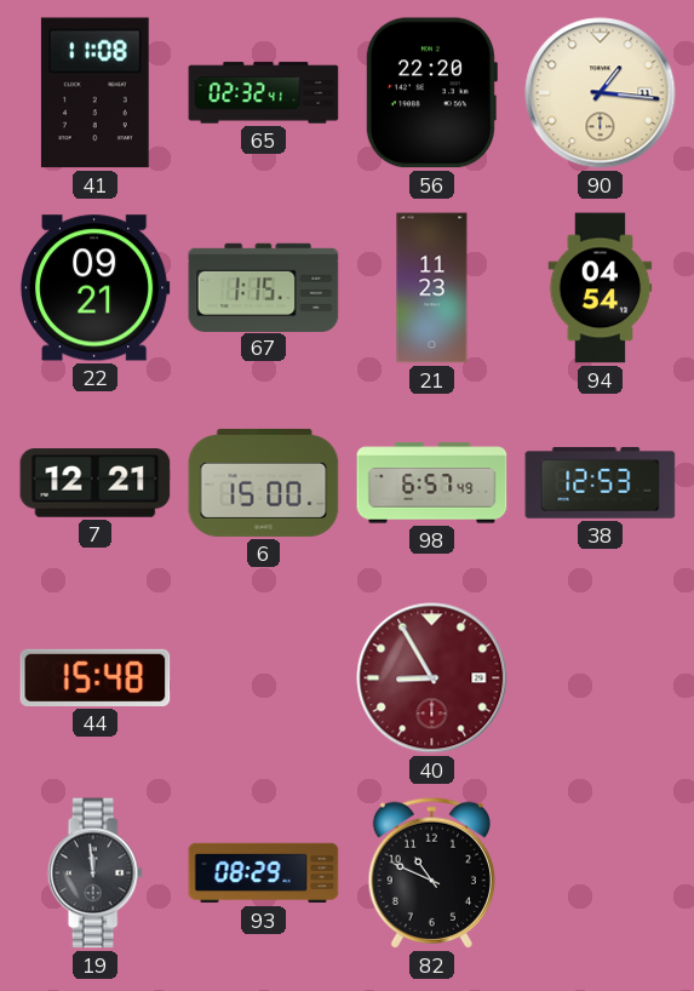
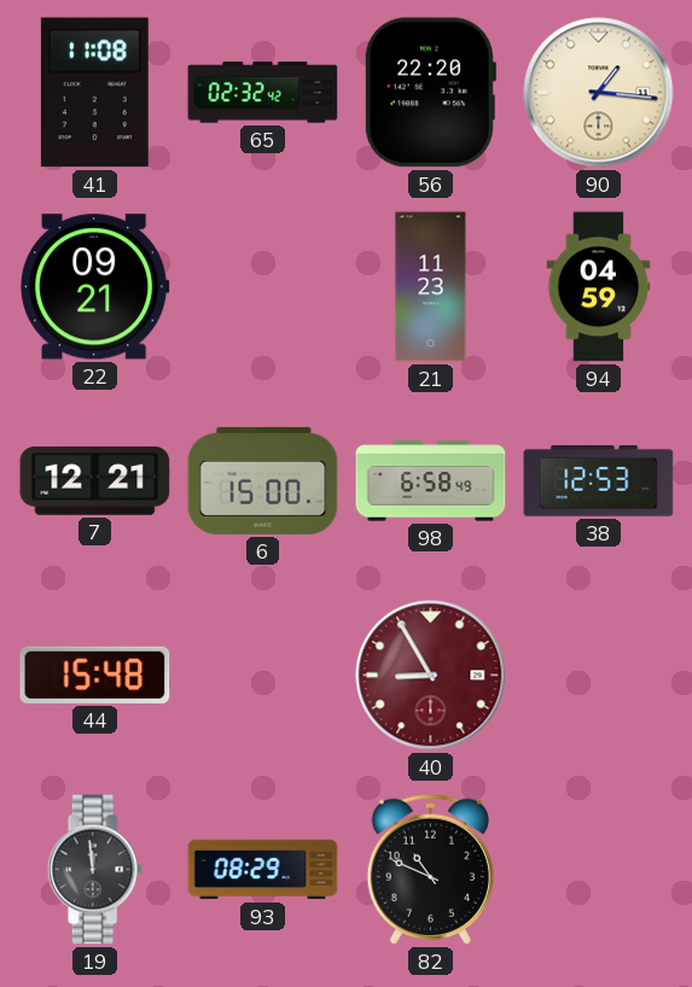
65: 02:32:41 -> 02:32:42
67: 1:15 -> none
94: 04:54 -> 04:59
98: 6:57 -> 6:58
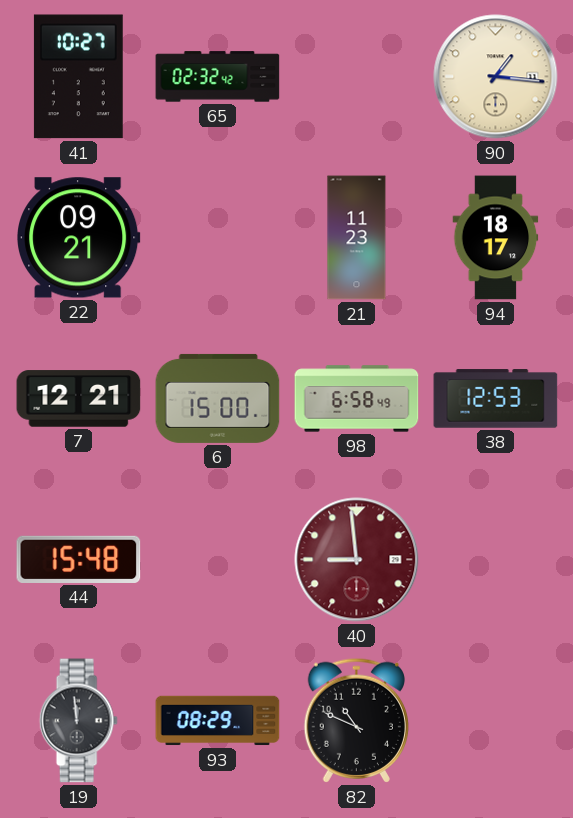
41: 11:08 -> 10:27
56: 22:20 -> none
94: 04:59 -> 18:17
40: 8:55 -> 8:59
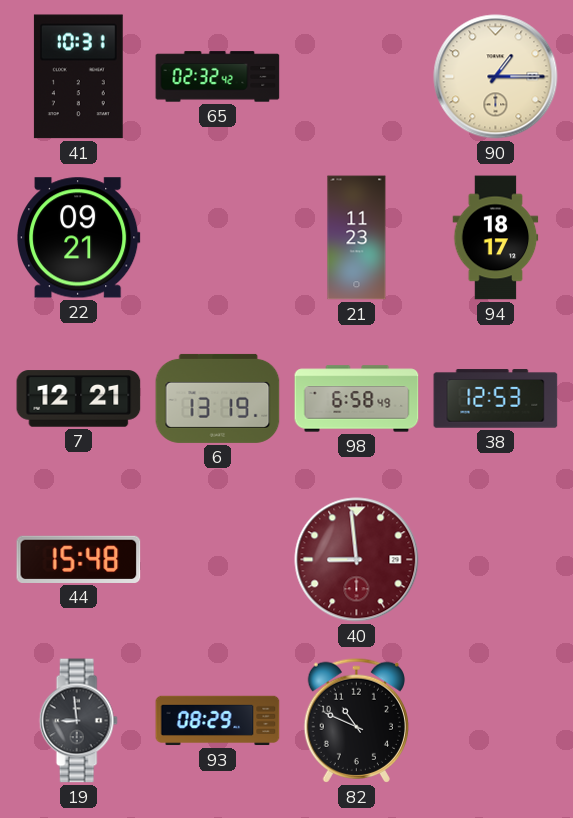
41: 10:27 -> 10:31
90: 1:16 -> 1:15
6: 15:00 -> 13:19
19: 11:59 -> 8:59
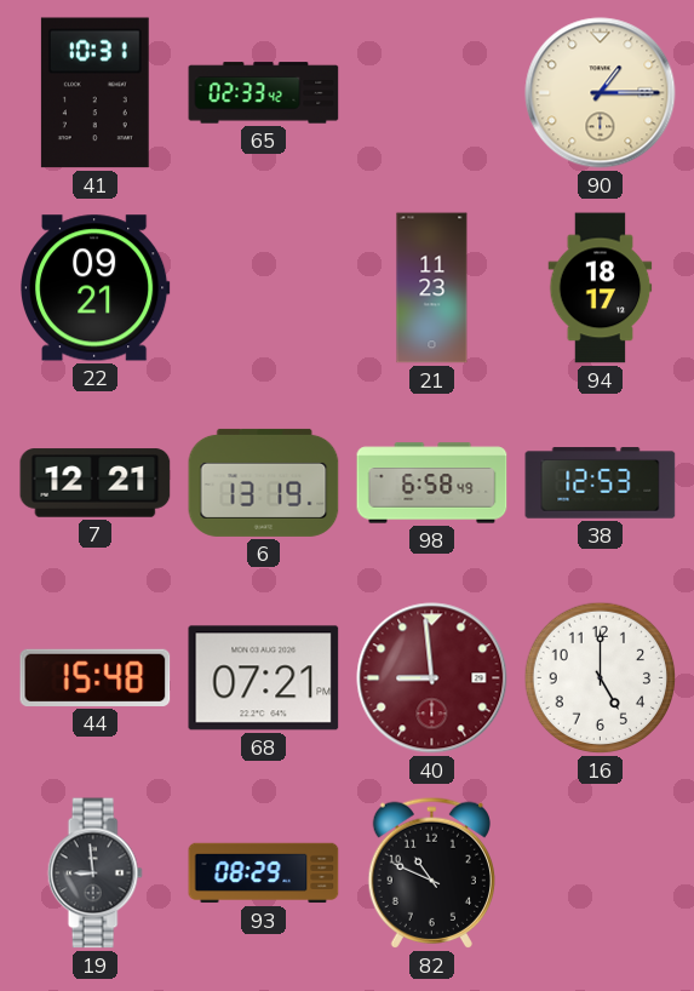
65: 02:32 -> 02:33
68: none -> 07:21
16: none -> 5:00
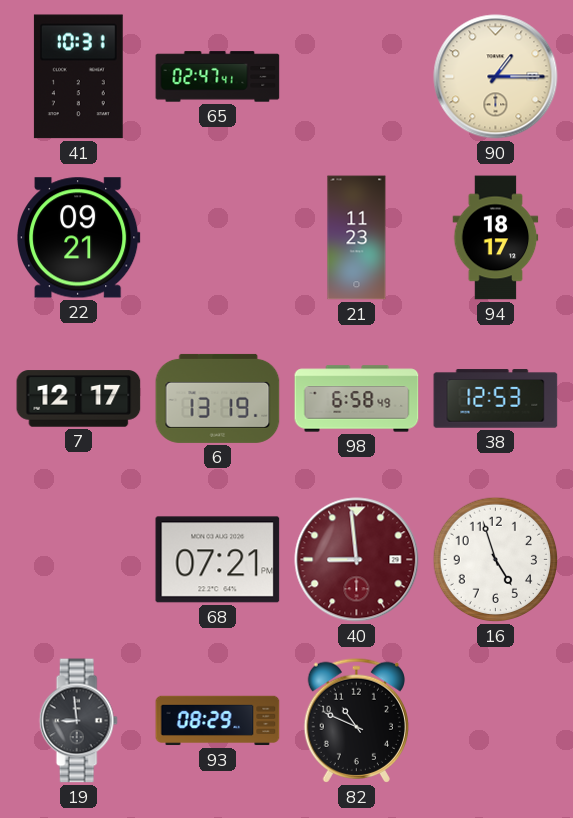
65: 02:33 -> 02:47
7: 12:21 -> 12:17
44: 15:48 -> none
16: 5:00 -> 4:57
